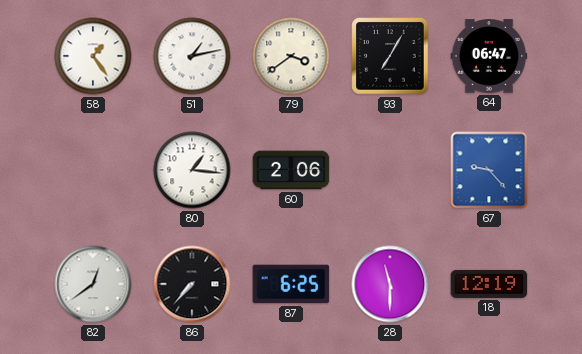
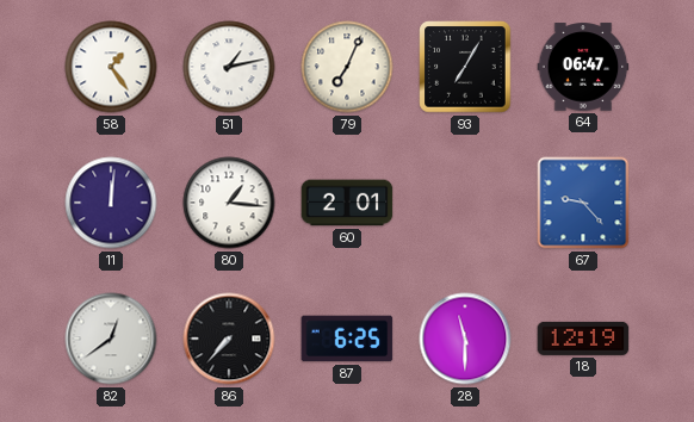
79: 3:39 -> 7:04
11: none -> 12:01
60: 2:06 -> 2:01
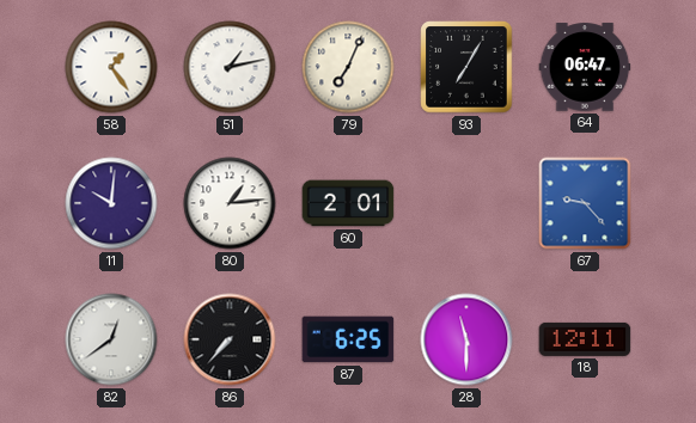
11: 12:01 -> 10:01
80: 1:16 -> 1:14
18: 12:19 -> 12:11
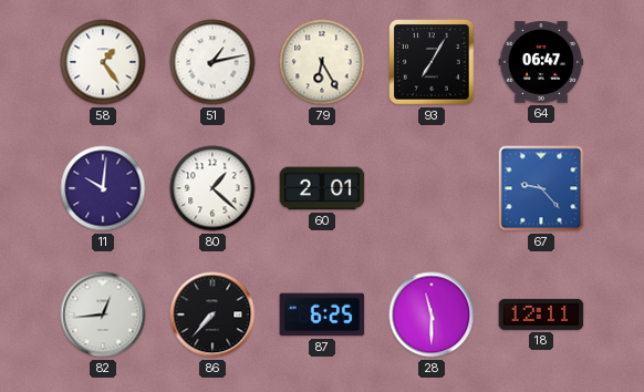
79: 7:04 -> 6:25
80: 1:14 -> 1:22
82: 12:39 -> 12:44
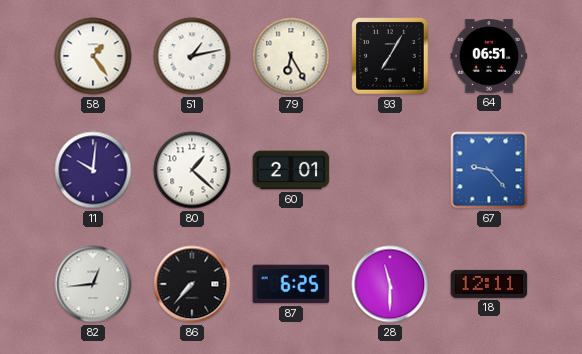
64: 06:47 -> 06:51
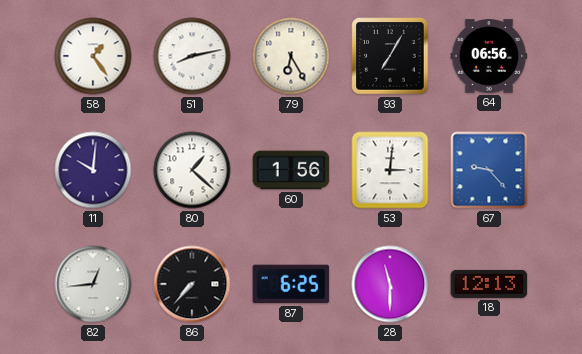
51: 1:13 -> 8:13
64: 06:51 -> 06:56
60: 2:01 -> 1:56
53: none -> 3:01
18: 12:11 -> 12:13
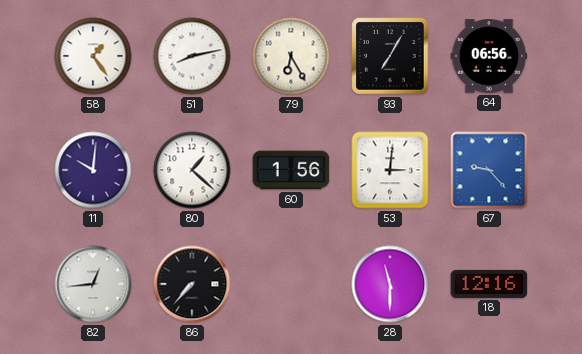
87: 6:25 -> none
18: 12:13 -> 12:16
